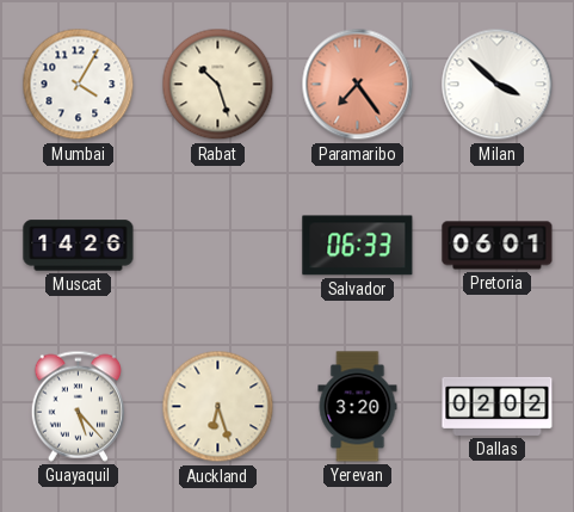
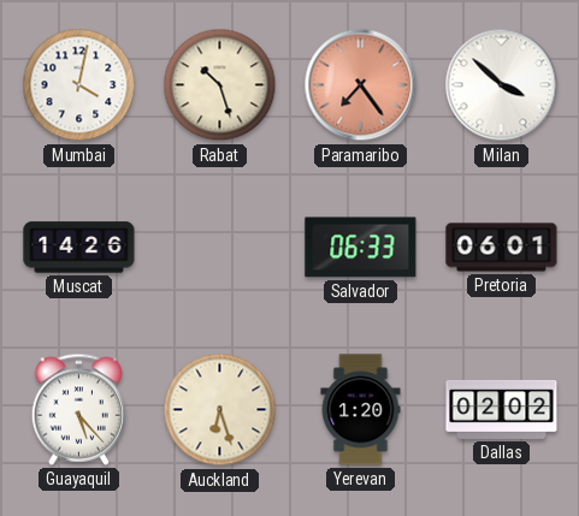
Mumbai: 4:05 -> 4:02
Yerevan: 3:20 -> 1:20
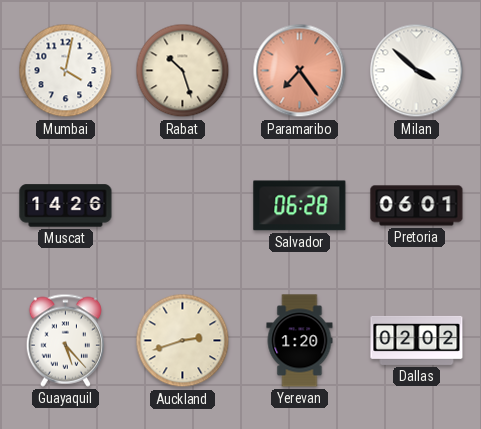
Salvador: 06:33 -> 06:28
Auckland: 6:27 -> 2:42
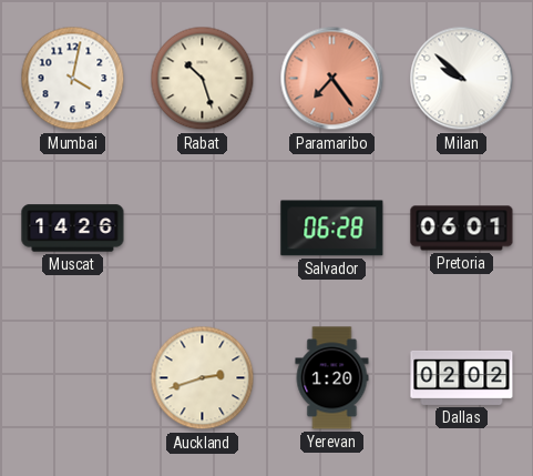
Milan: 3:52 -> 9:52
Guayaquil: 5:23 -> none
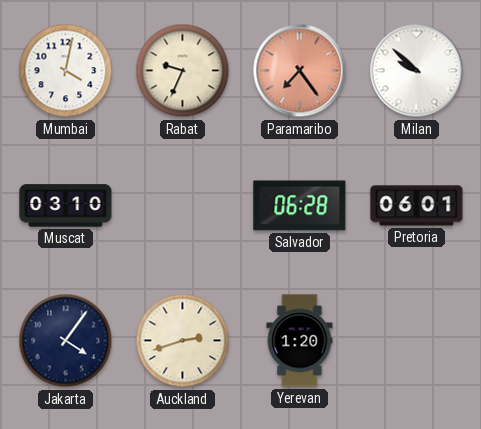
Rabat: 10:27 -> 9:34
Muscat: 14:26 -> 03:10
Jakarta: none -> 4:06
Dallas: 02:02 -> none
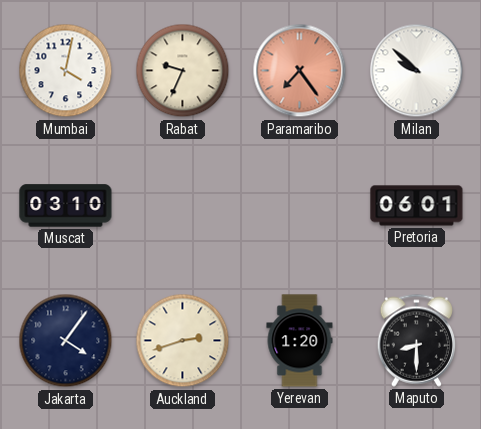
Salvador: 06:28 -> none
Maputo: none -> 8:30
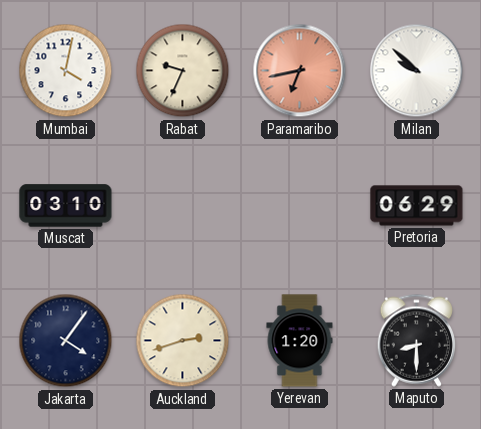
Paramaribo: 7:24 -> 6:43
Pretoria: 06:01 -> 06:29
